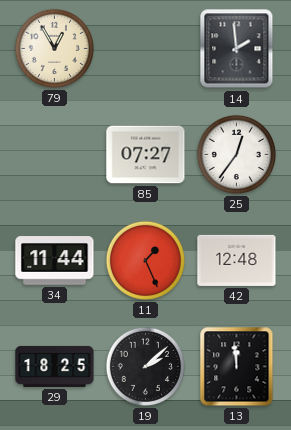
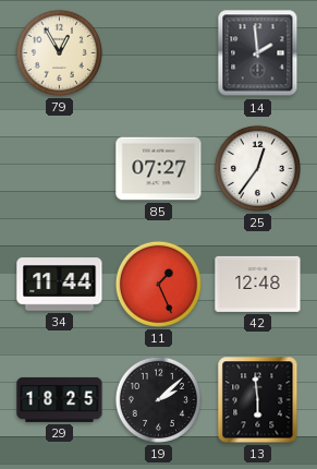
13: 11:59 -> 5:59
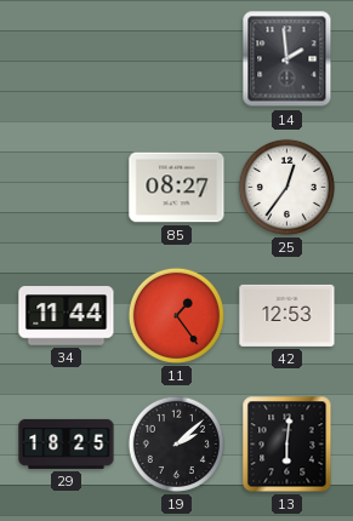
79: 12:55 -> none
85: 07:27 -> 08:27
11: 1:26 -> 1:24
42: 12:48 -> 12:53
13: 5:59 -> 6:01
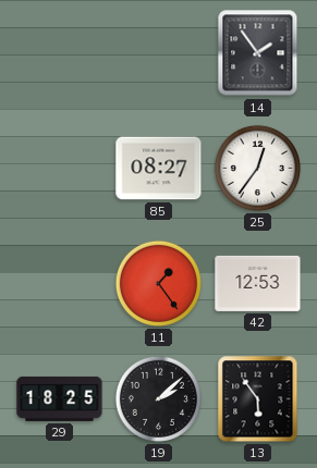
14: 1:59 -> 1:54
34: 11:44 -> none
13: 6:01 -> 5:54
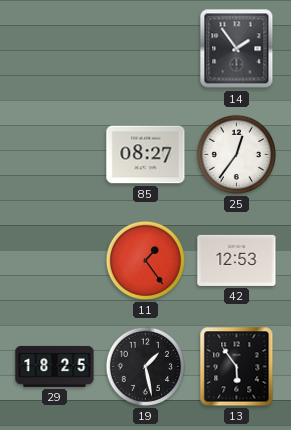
19: 2:08 -> 1:28
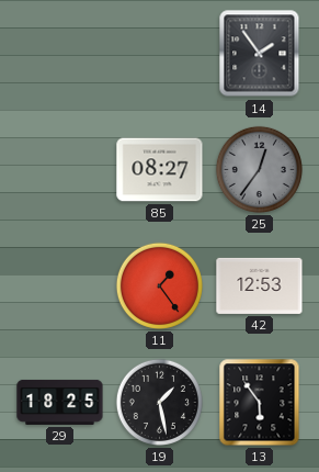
25 dial: white -> grey
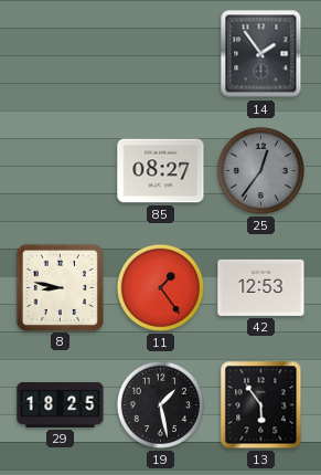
8: none -> 8:47
